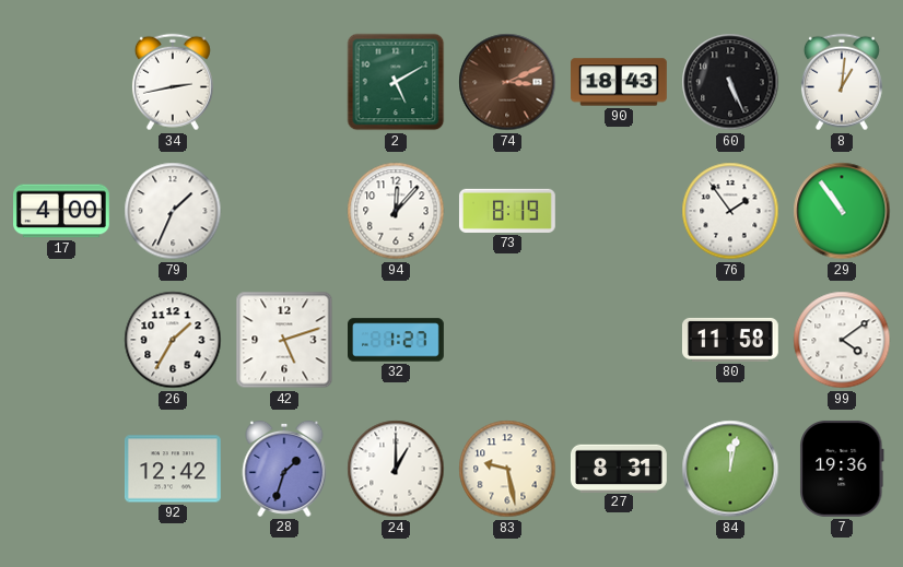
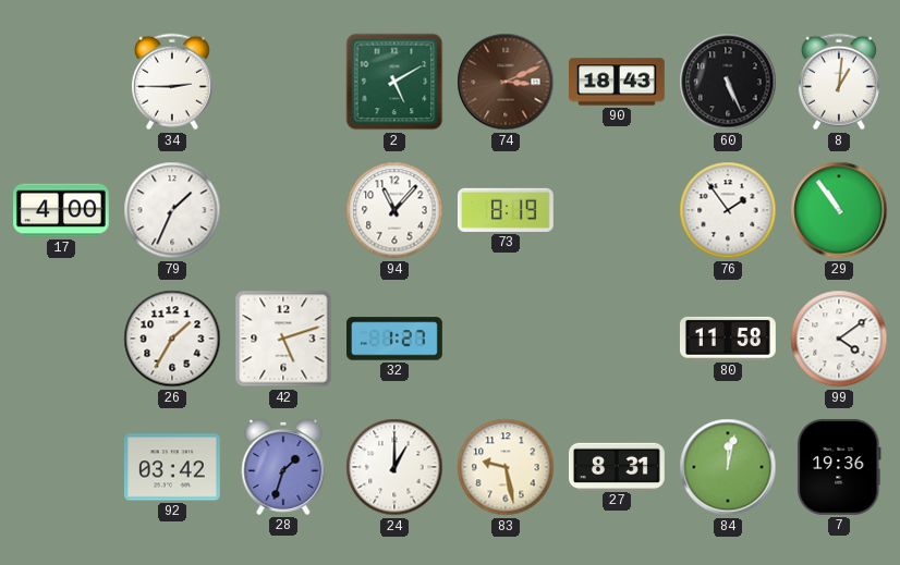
34: 2:43 -> 2:45
94: 12:07 -> 11:07
92: 12:42 -> 03:42
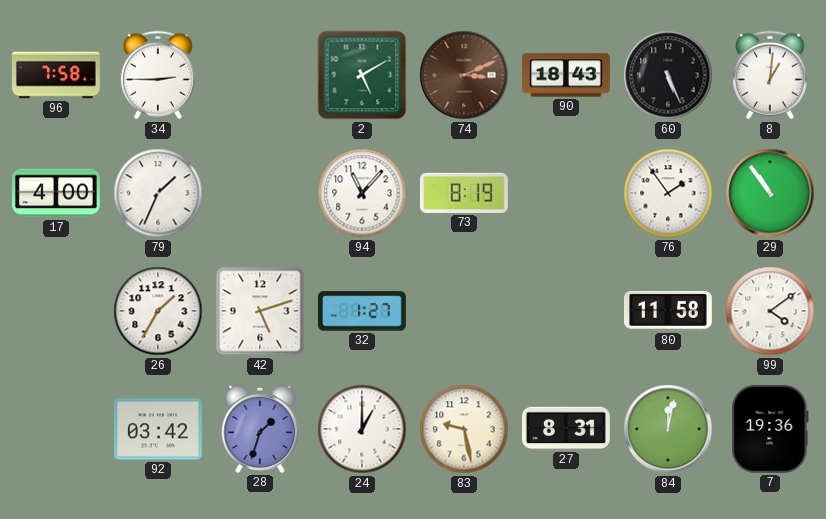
96: none -> 7:58
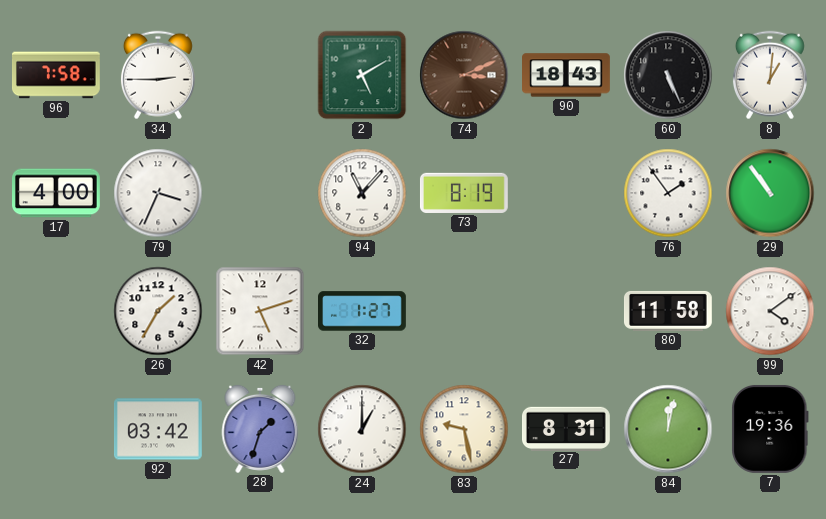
79: 1:34 -> 3:34
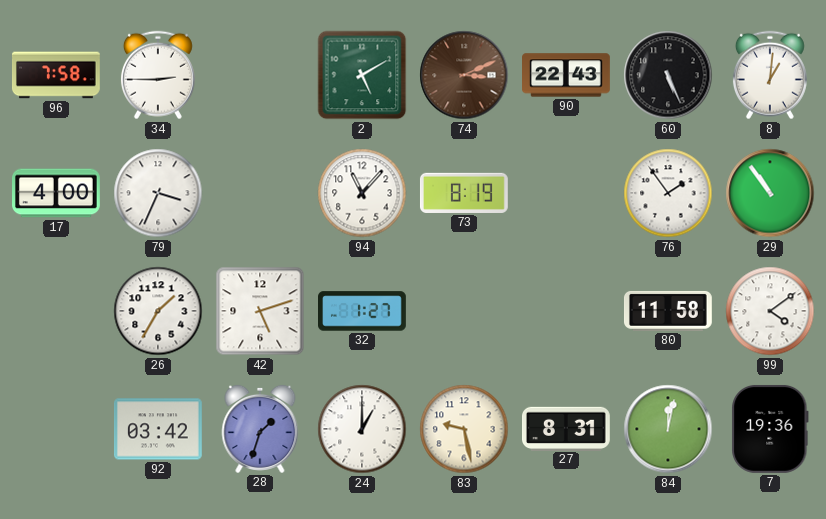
90: 18:43 -> 22:43
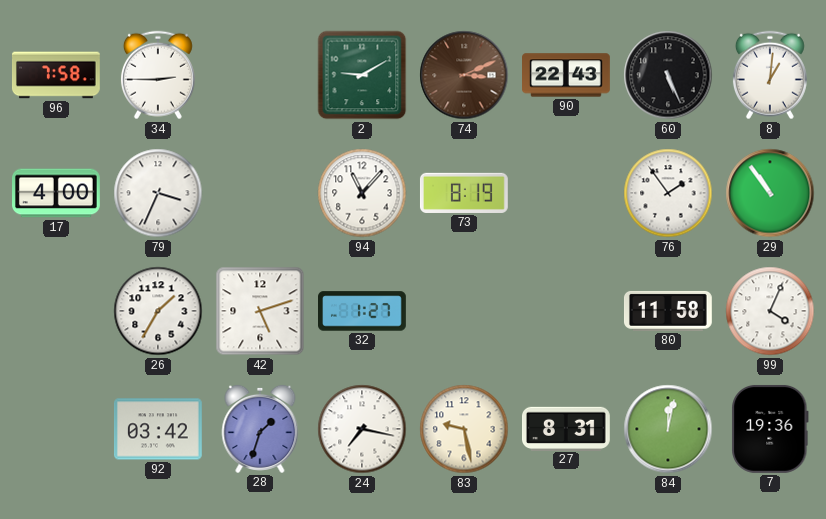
2: 5:10 -> 9:10
99: 4:09 -> 4:04
24: 1:00 -> 7:17
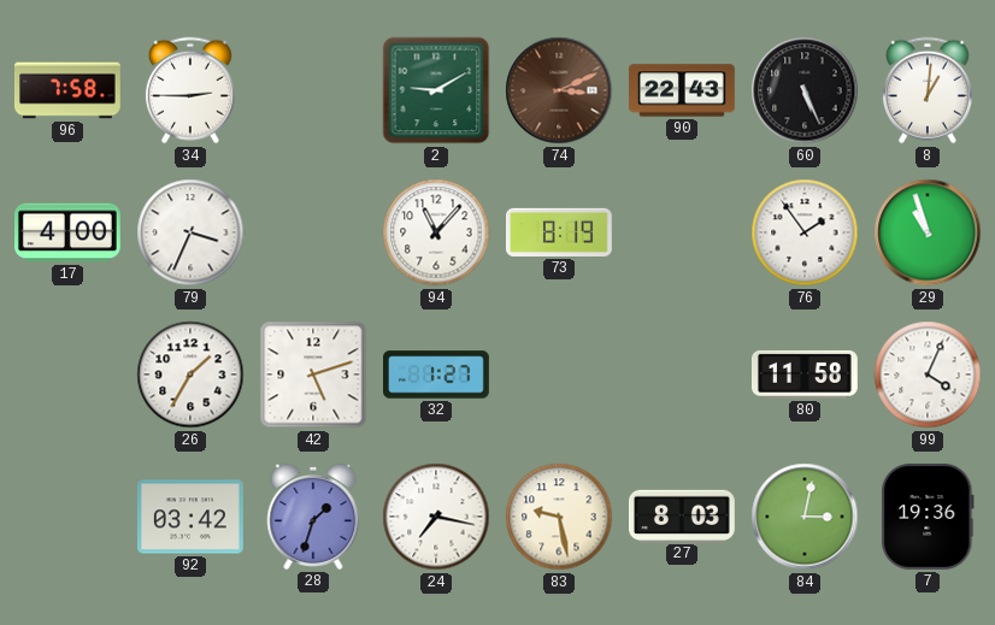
29: 10:54 -> 10:57
27: 8:31 -> 8:03
84: 12:02 -> 3:02
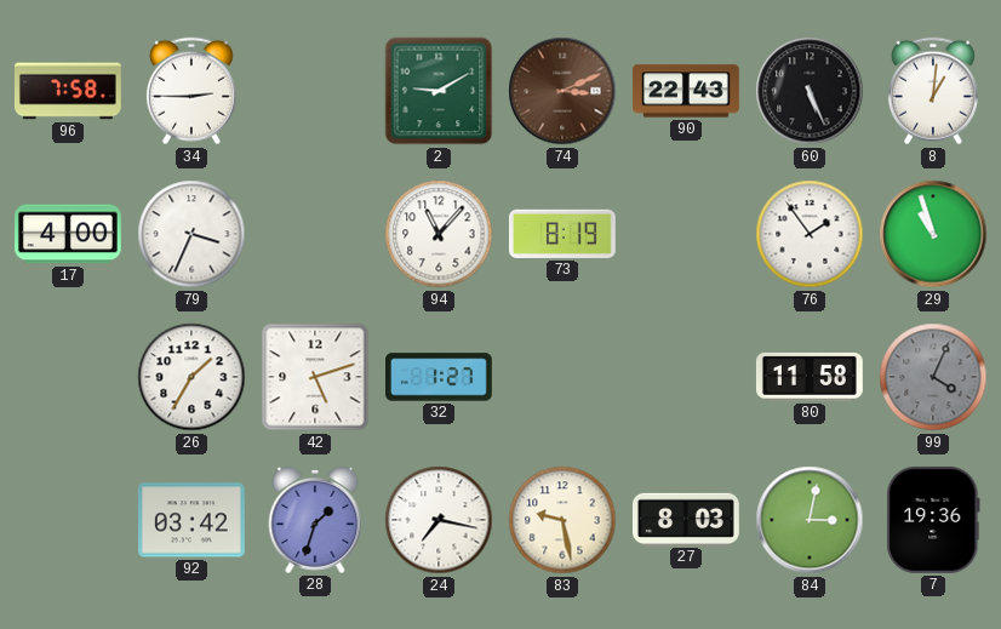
99 dial: white -> grey
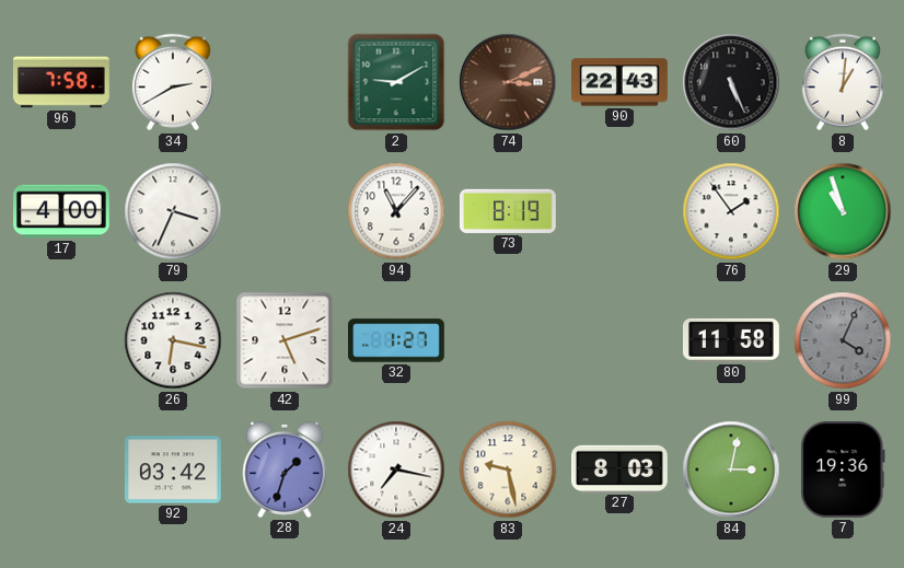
34: 2:45 -> 2:40
26: 1:35 -> 6:17
